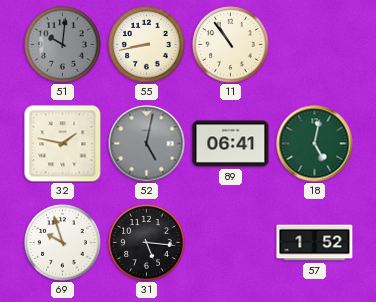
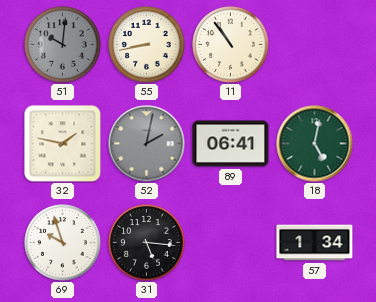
52: 5:02 -> 2:02
57: 1:52 -> 1:34
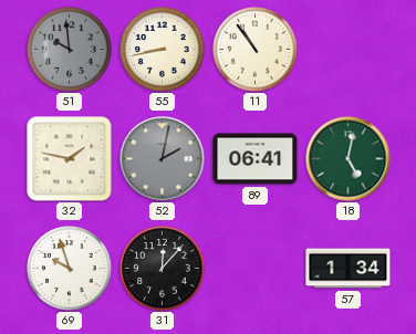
51: 10:01 -> 9:59
31: 5:16 -> 12:07
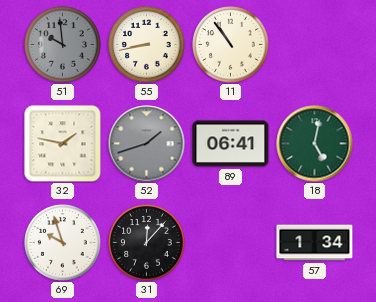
52: 2:02 -> 1:42
